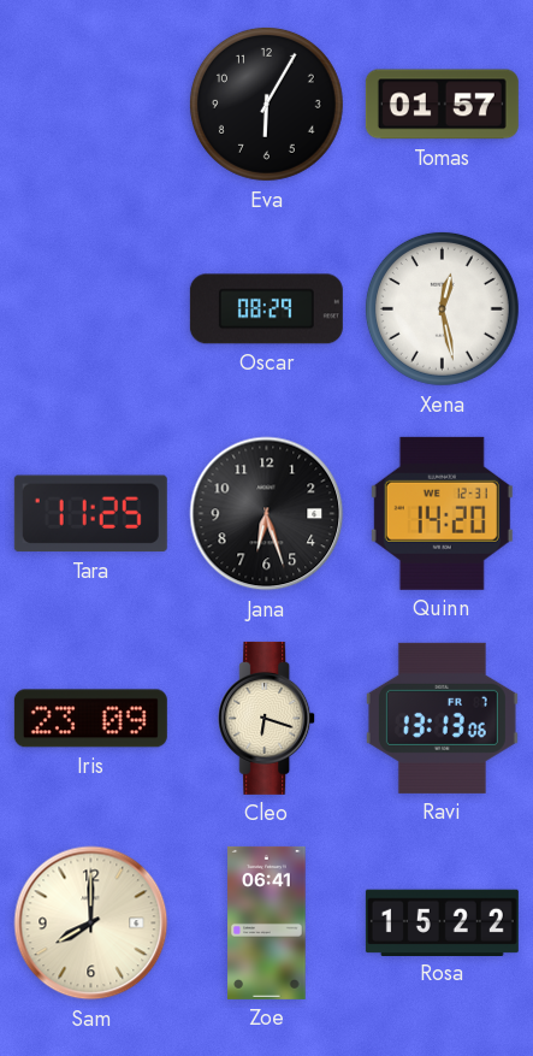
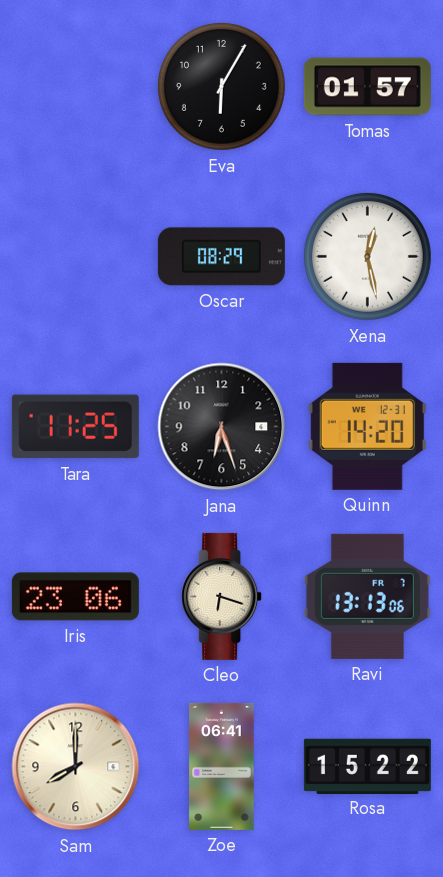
Iris: 23:09 -> 23:06
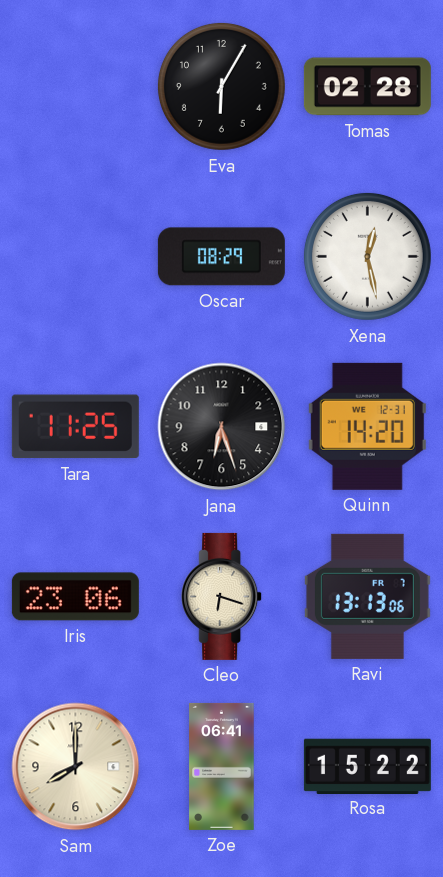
Tomas: 01:57 -> 02:28
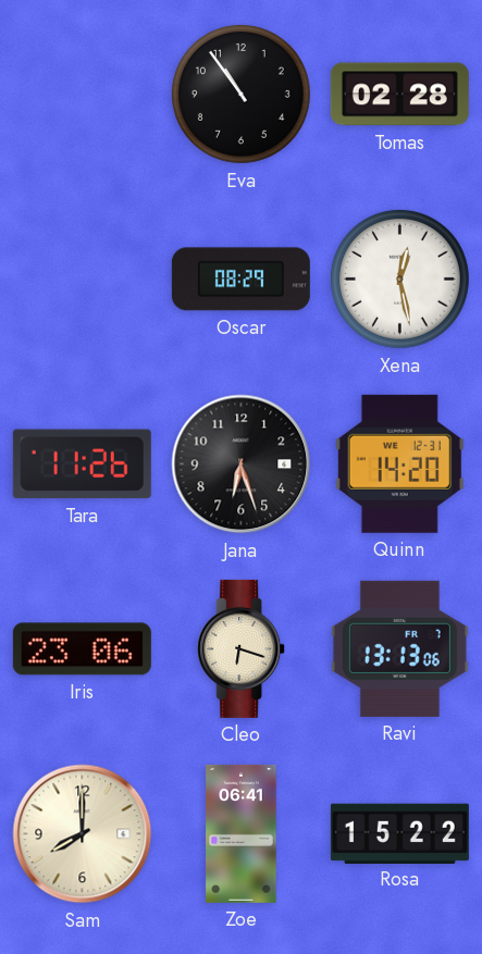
Eva: 6:05 -> 10:54
Tara: 11:25 -> 11:26
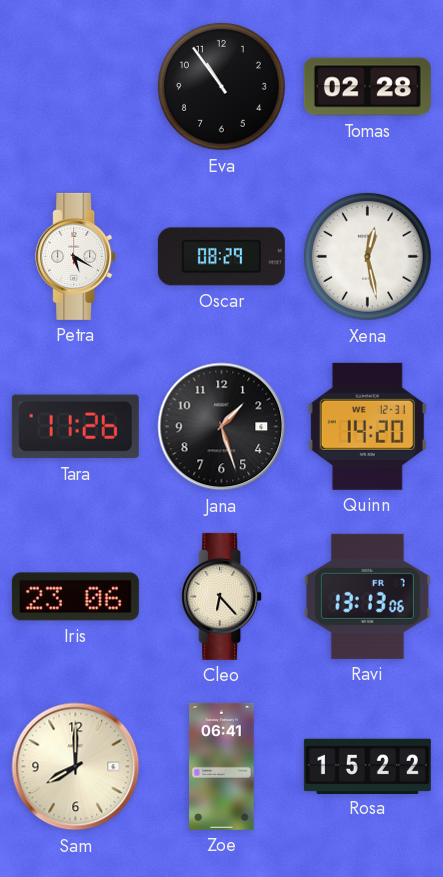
Petra: none -> 5:20
Jana: 6:27 -> 1:27
Cleo: 6:18 -> 6:23
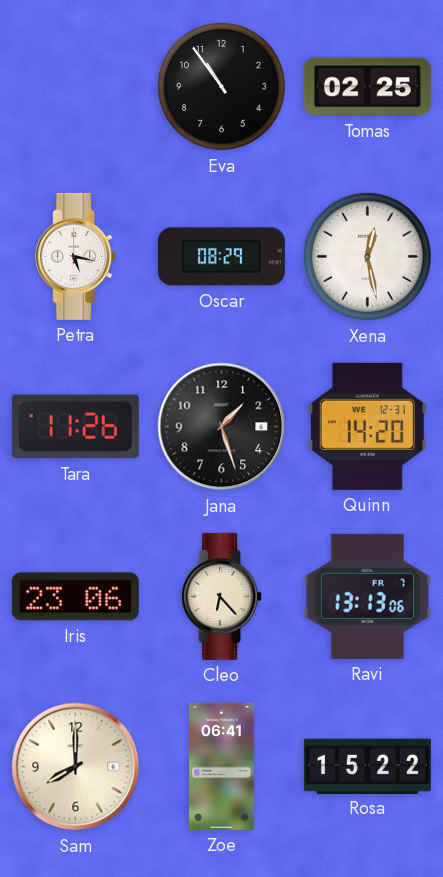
Tomas: 02:28 -> 02:25
Petra: 5:20 -> 5:17
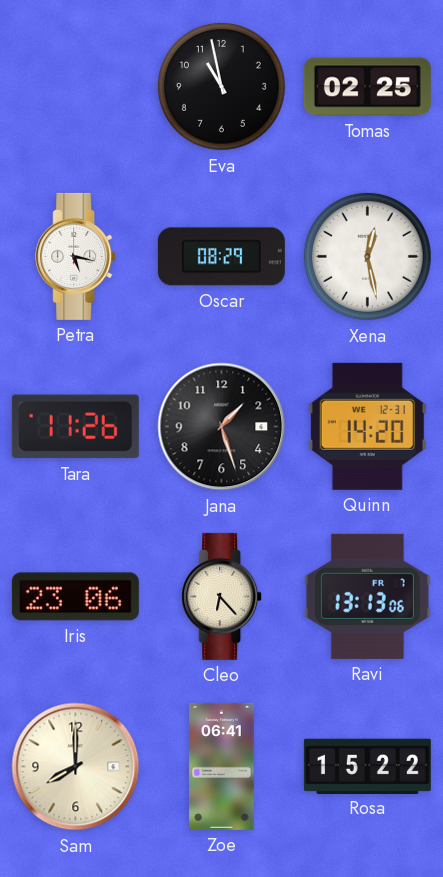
Eva: 10:54 -> 10:58
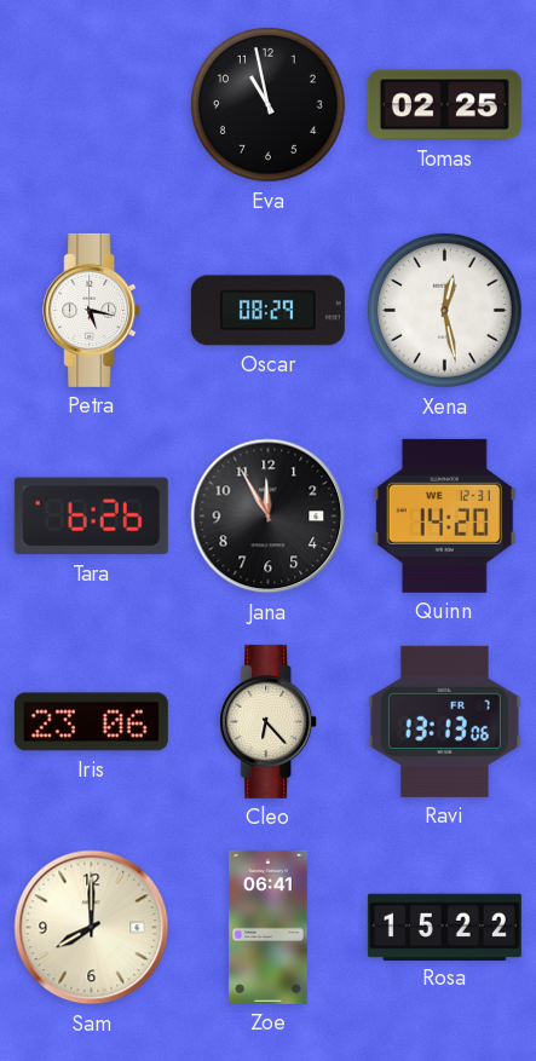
Tara: 11:26 -> 6:26
Jana: 1:27 -> 11:55
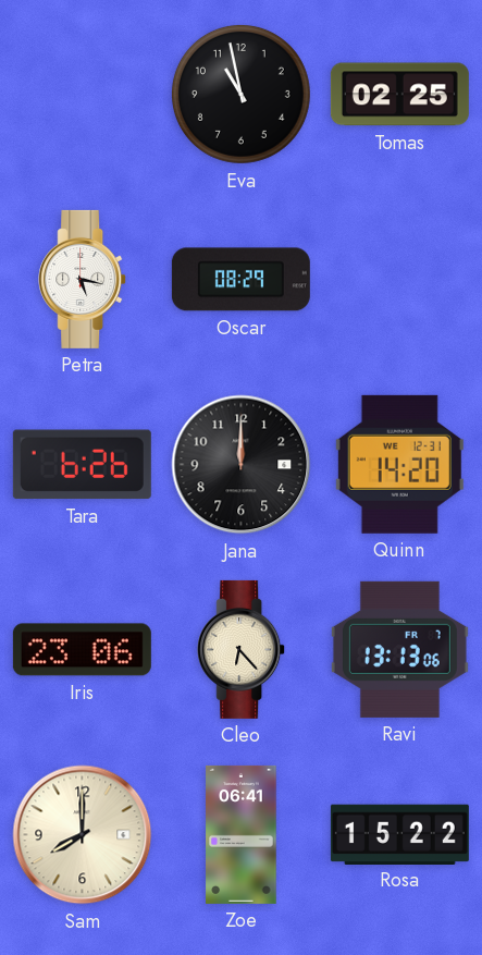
Xena: 12:28 -> none
Jana: 11:55 -> 12:00
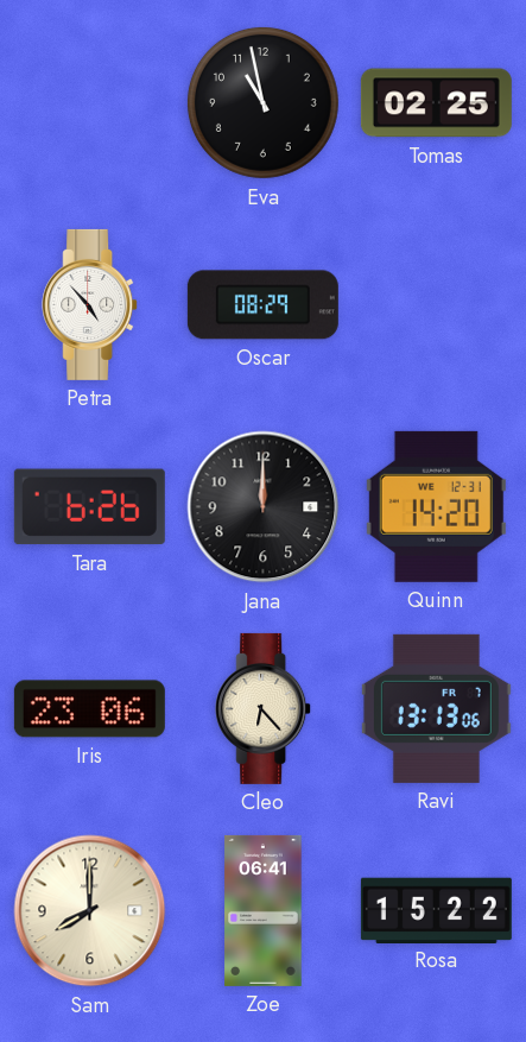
Petra: 5:17 -> 4:53
